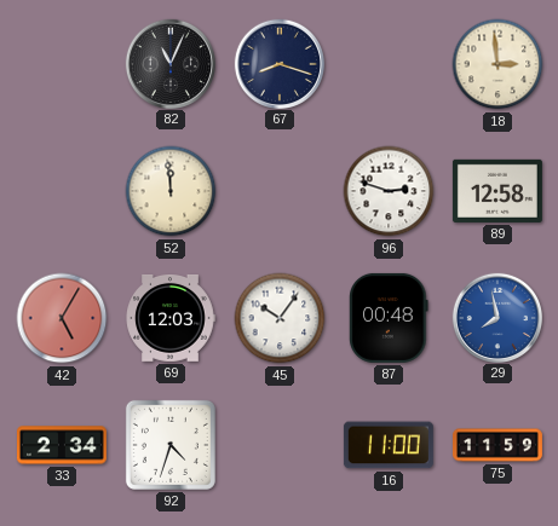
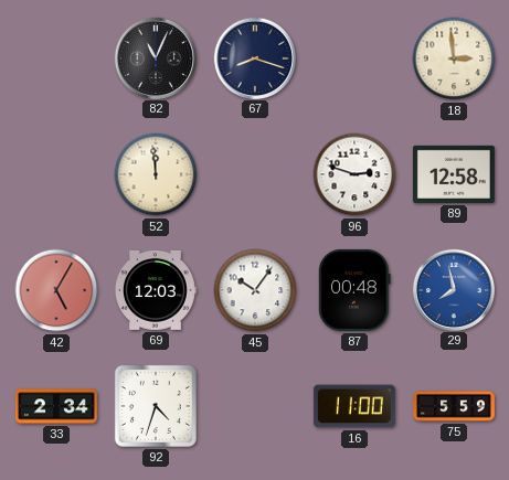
75: 11:59 -> 5:59
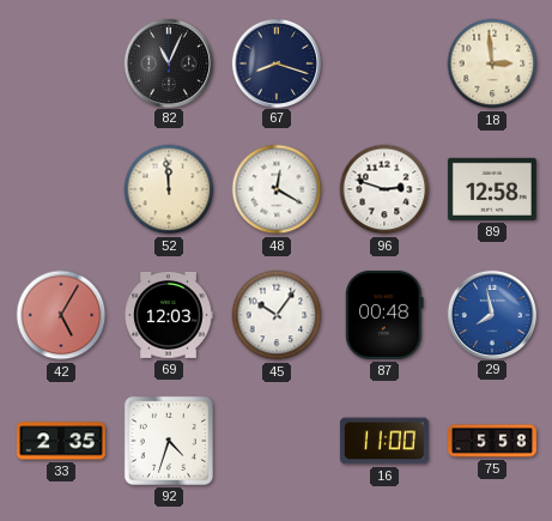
48: none -> 12:20
33: 2:34 -> 2:35
75: 5:59 -> 5:58
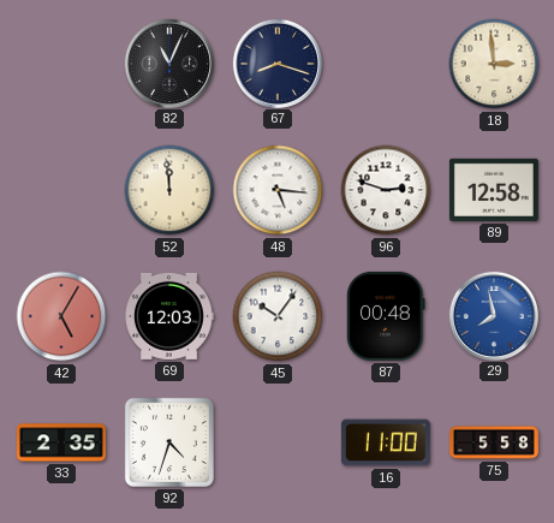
48: 12:20 -> 5:16
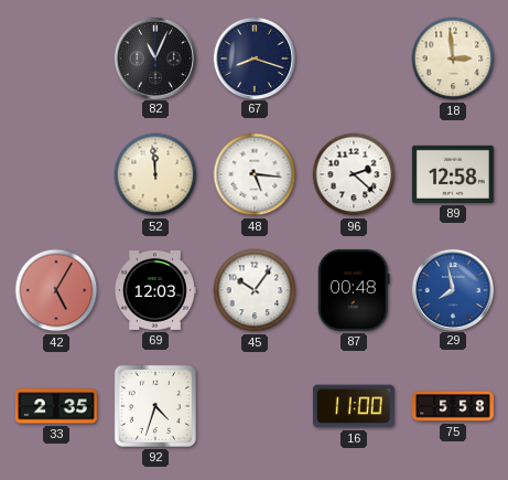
96: 2:48 -> 2:22
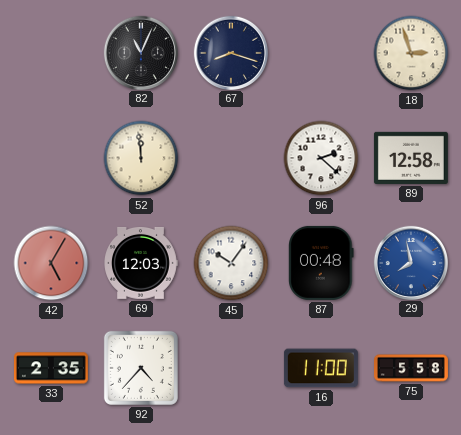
18: 2:59 -> 2:57
48: 5:16 -> none
92: 4:33 -> 4:37
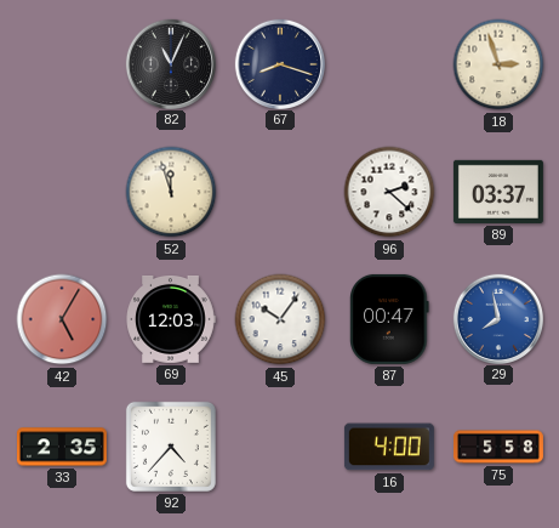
52: 11:59 -> 11:57
89: 12:58 -> 03:37
87: 00:48 -> 00:47
16: 11:00 -> 4:00
